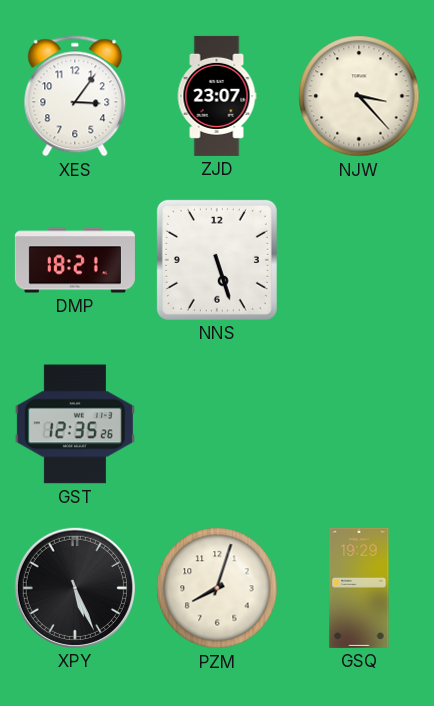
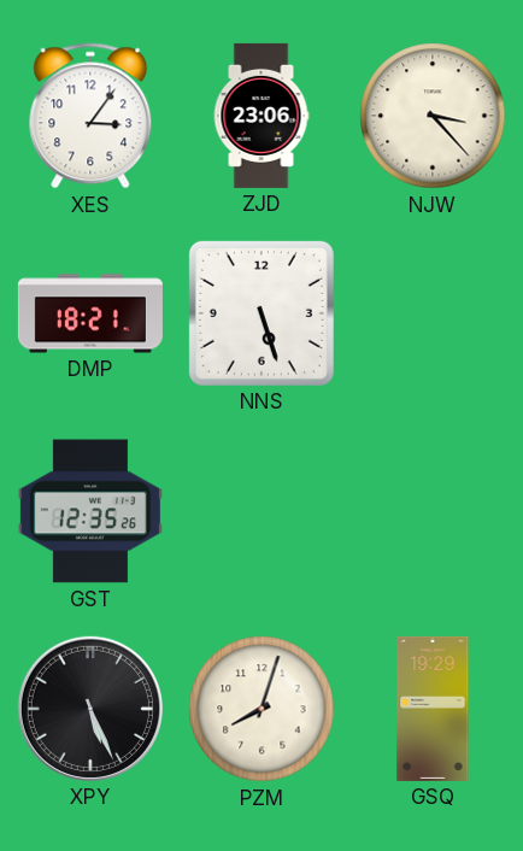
ZJD: 23:07 -> 23:06
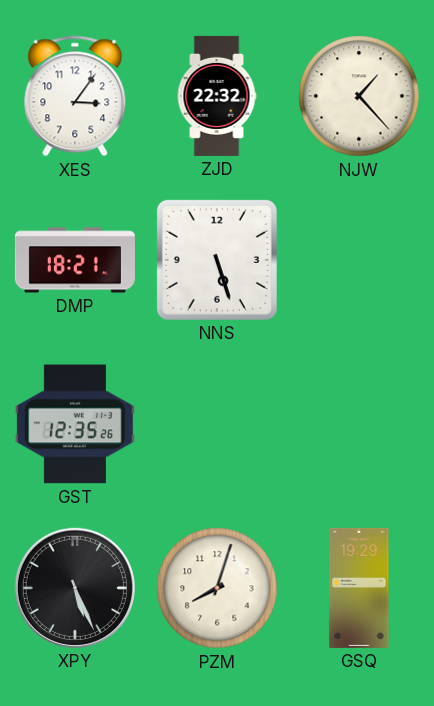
ZJD: 23:06 -> 22:32
NJW: 3:23 -> 1:23
